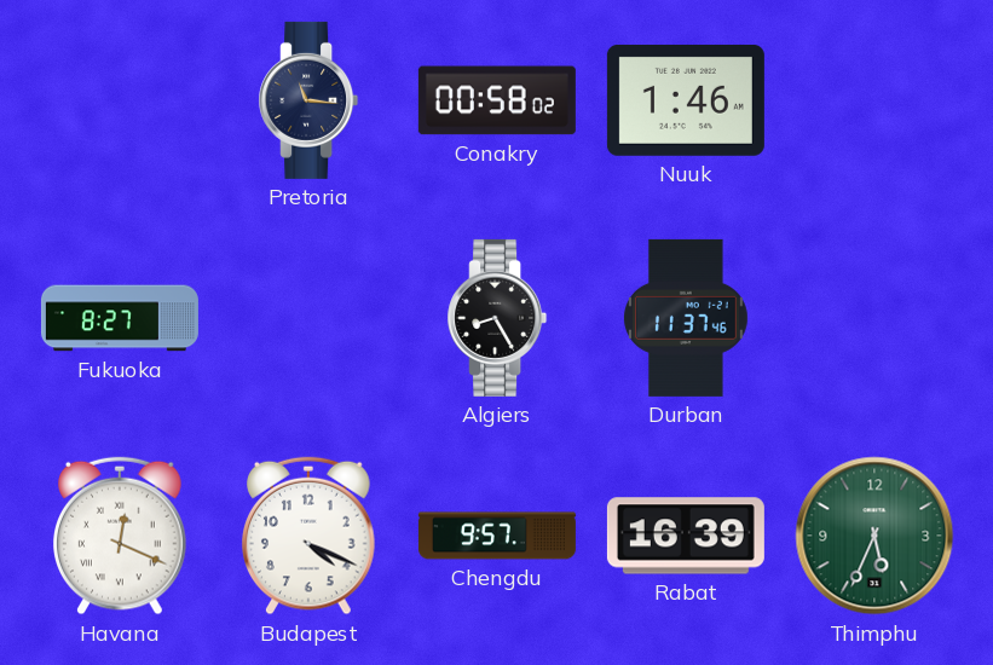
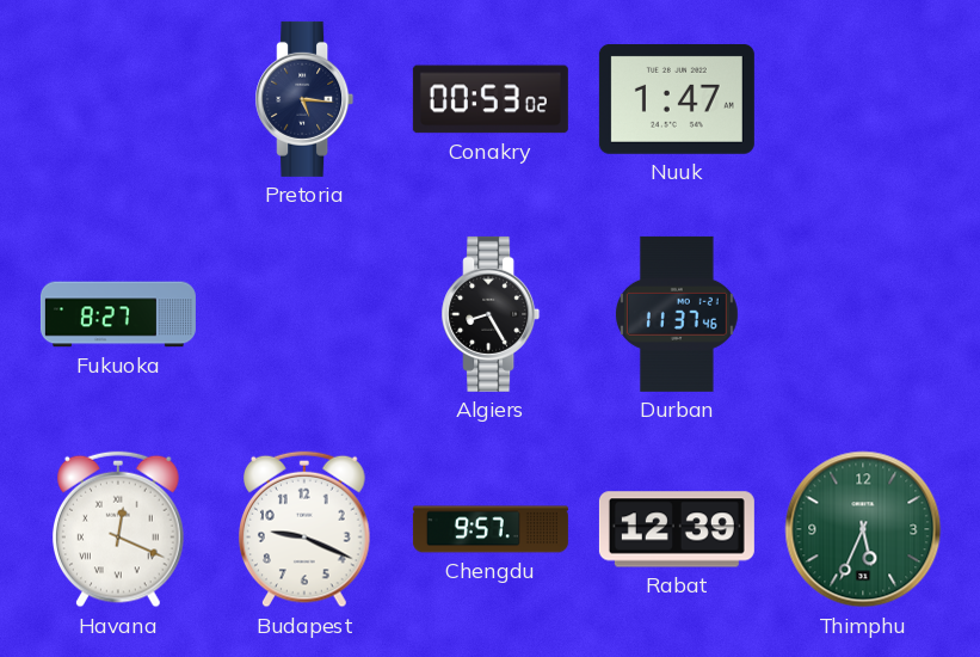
Pretoria: 11:16 -> 5:16
Conakry: 00:58 -> 00:53
Nuuk: 1:46 -> 1:47
Budapest: 4:19 -> 9:19
Rabat: 16:39 -> 12:39
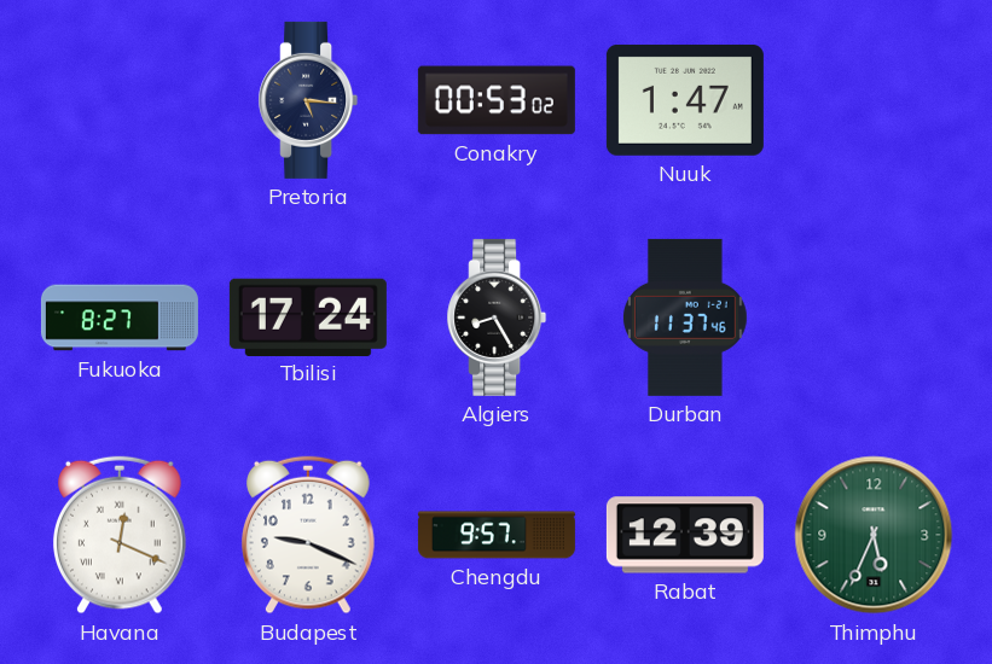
Tbilisi: none -> 17:24
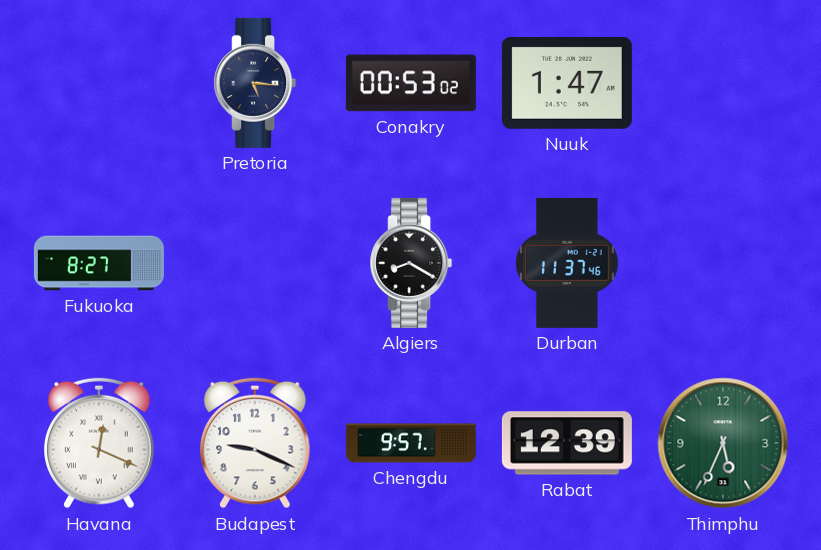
Tbilisi: 17:24 -> none
Algiers: 8:25 -> 8:20
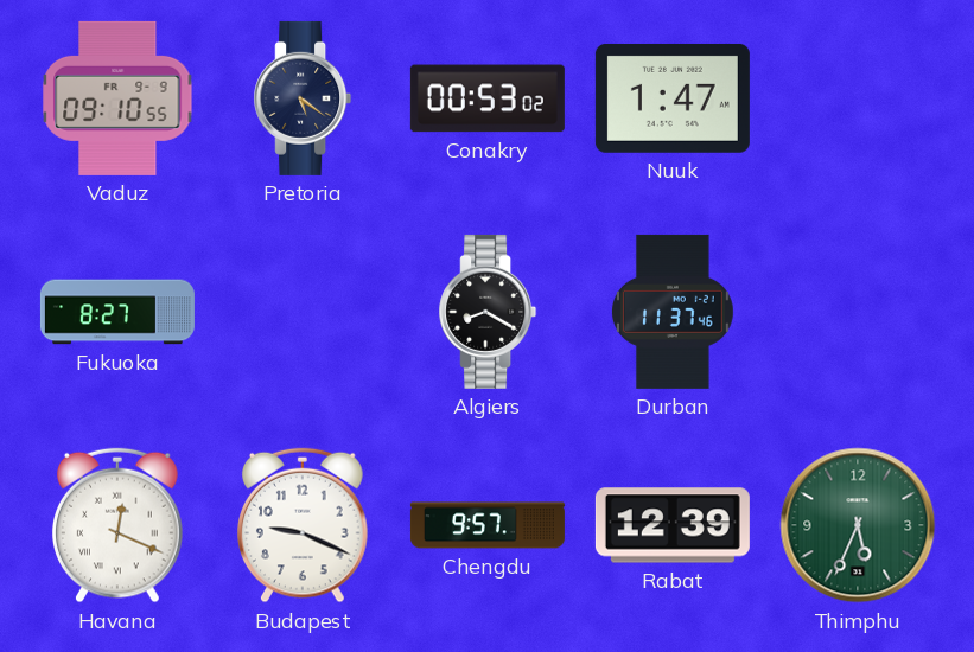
Vaduz: none -> 09:10
Pretoria: 5:16 -> 5:21
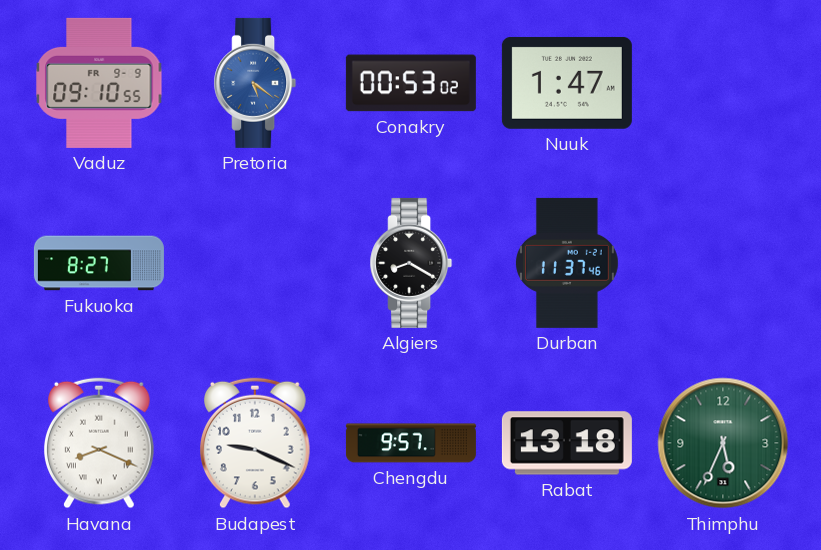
Pretoria dial: navy -> blue
Havana: 12:19 -> 8:19
Rabat: 12:39 -> 13:18
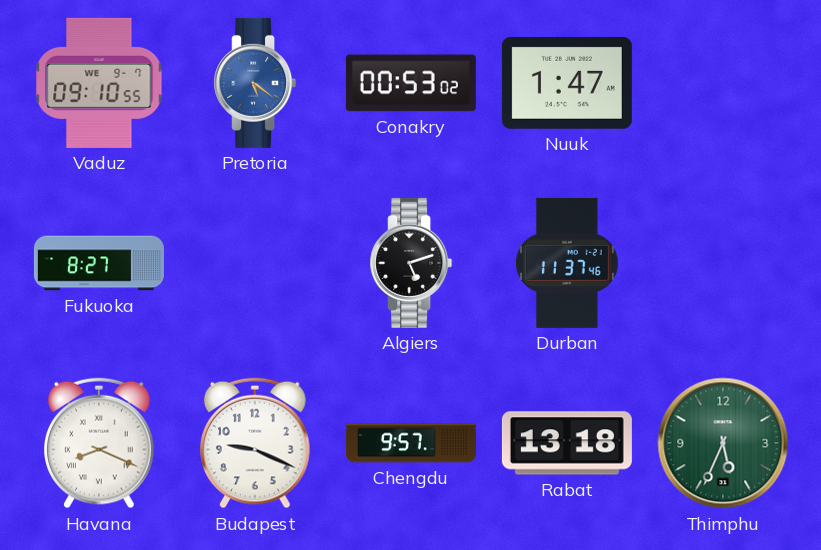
Vaduz date: FR 9-9 -> WE 9-7
Algiers: 8:20 -> 5:12
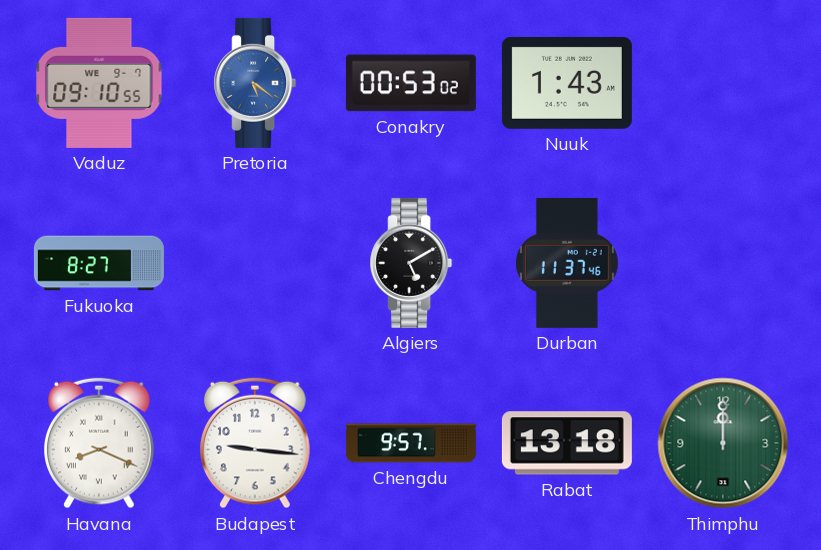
Nuuk: 1:47 -> 1:43
Algiers: 5:12 -> 5:10
Budapest: 9:19 -> 9:16
Thimphu: 5:34 -> 12:00
